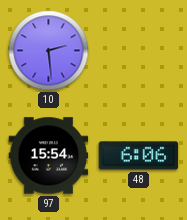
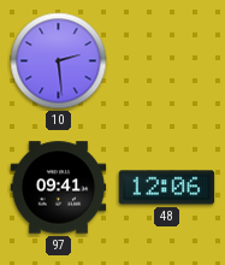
97: 15:54 -> 09:41
48: 6:06 -> 12:06
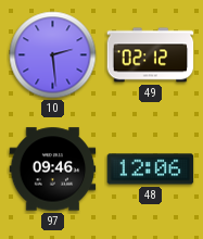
49: none -> 02:12
97: 09:41 -> 09:46
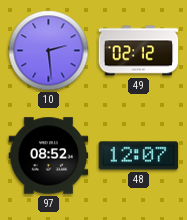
97: 09:46 -> 08:52
48: 12:06 -> 12:07
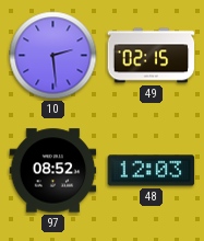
49: 02:12 -> 02:15
48: 12:07 -> 12:03
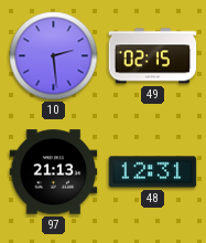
97: 08:52 -> 21:13
48: 12:03 -> 12:31
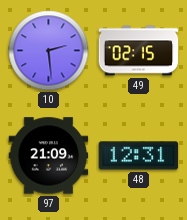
97: 21:13 -> 21:09
